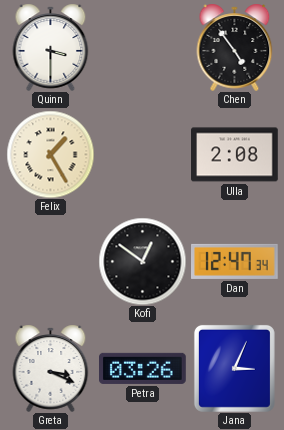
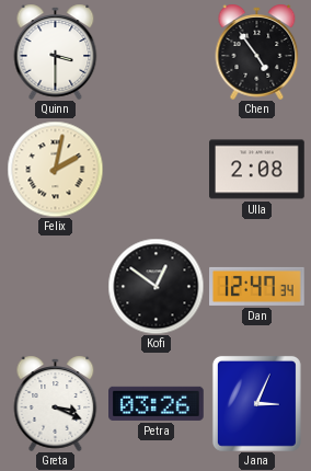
Felix: 1:25 -> 2:02
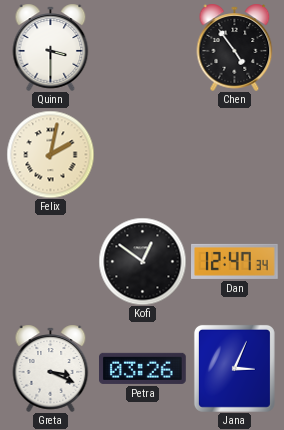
Ulla: 2:08 -> none
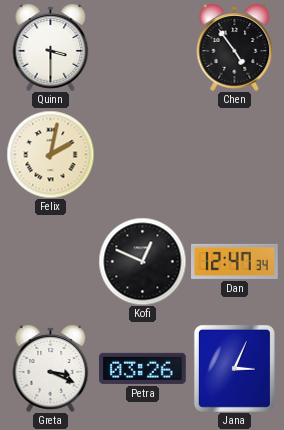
Kofi: 12:51 -> 12:49
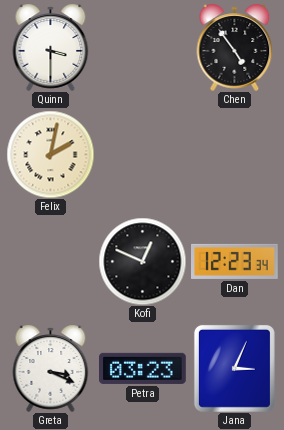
Dan: 12:47 -> 12:23
Petra: 03:26 -> 03:23
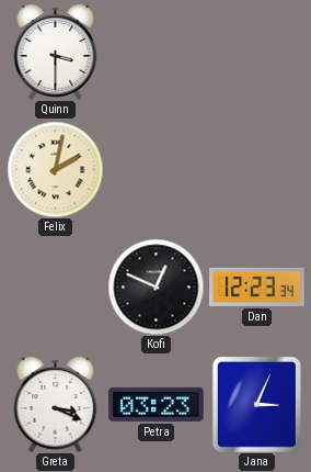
Chen: 4:54 -> none
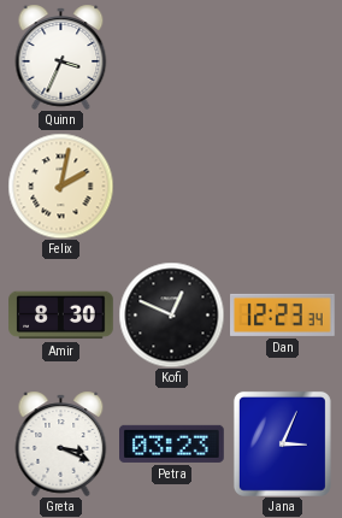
Quinn: 3:30 -> 3:34
Amir: none -> 8:30
